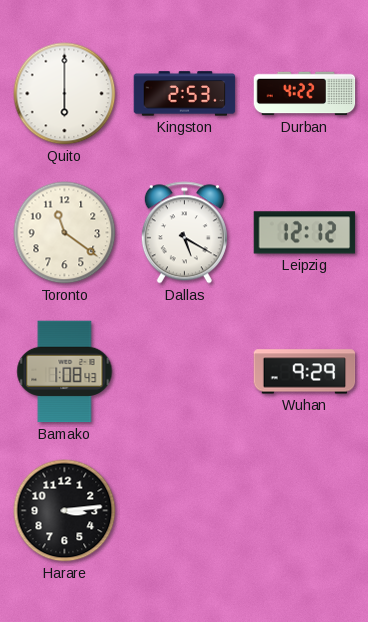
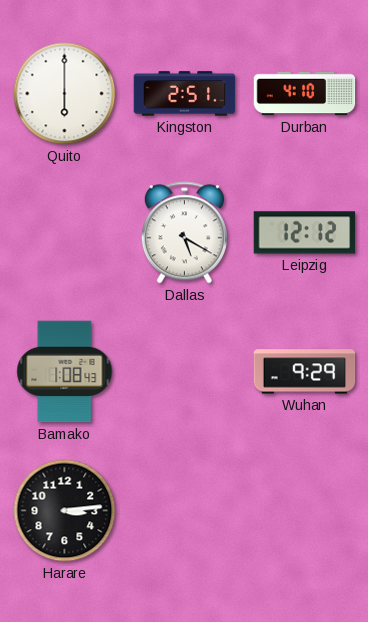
Kingston: 2:53 -> 2:51
Durban: 4:22 -> 4:10
Toronto: 11:21 -> none
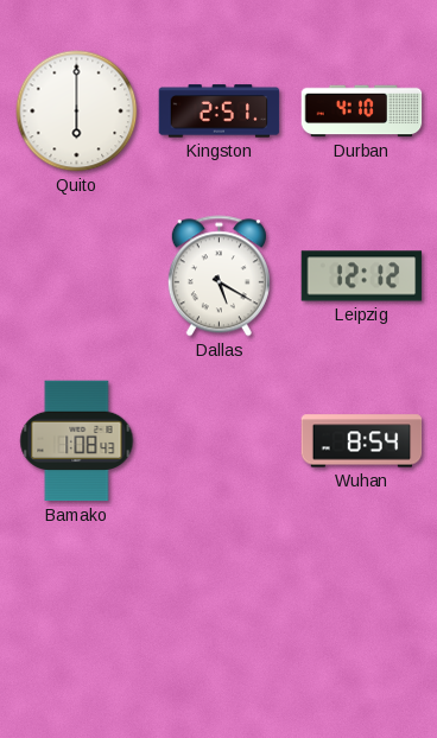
Wuhan: 9:29 -> 8:54
Harare: 3:14 -> none
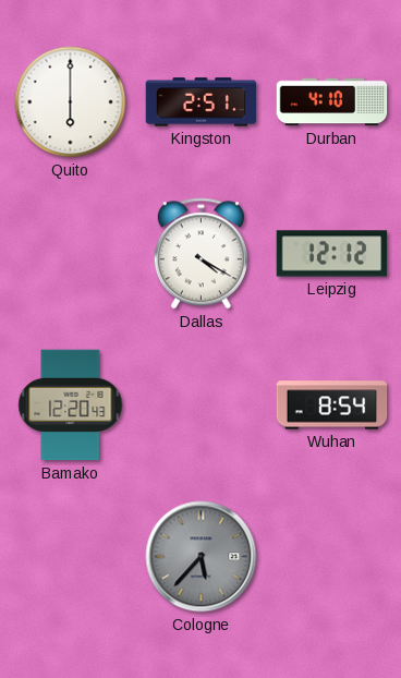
Dallas: 5:20 -> 4:20
Bamako: 1:08 -> 12:20
Cologne: none -> 5:37
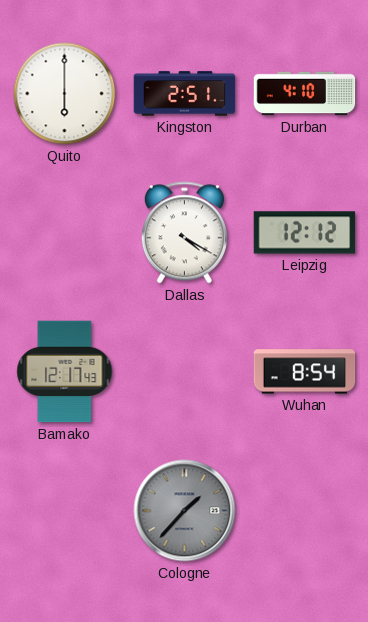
Bamako: 12:20 -> 12:17
Cologne: 5:37 -> 1:37
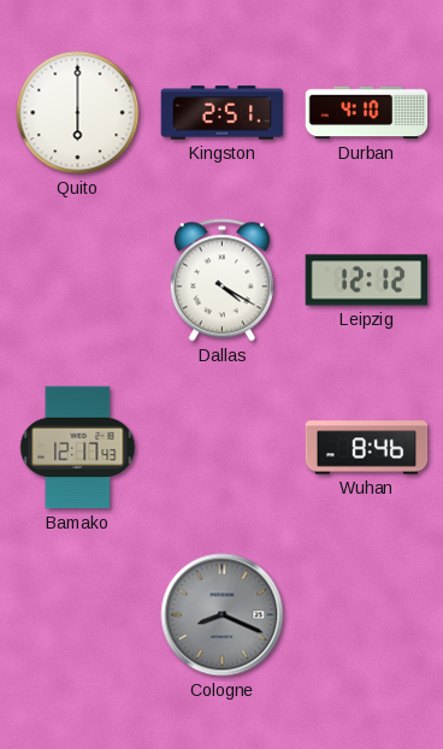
Wuhan: 8:54 -> 8:46
Cologne: 1:37 -> 8:19
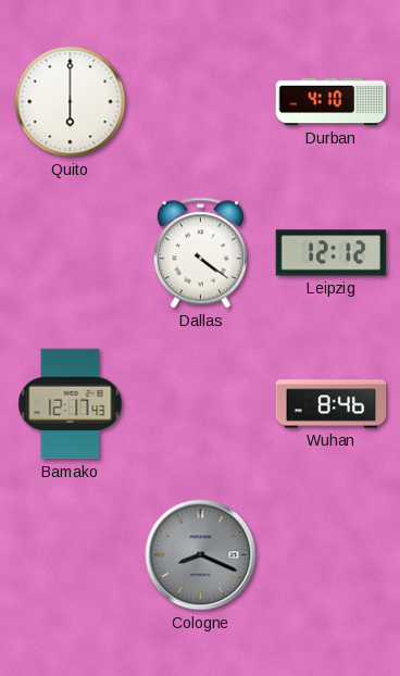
Kingston: 2:51 -> none
Dallas: 4:20 -> 4:21
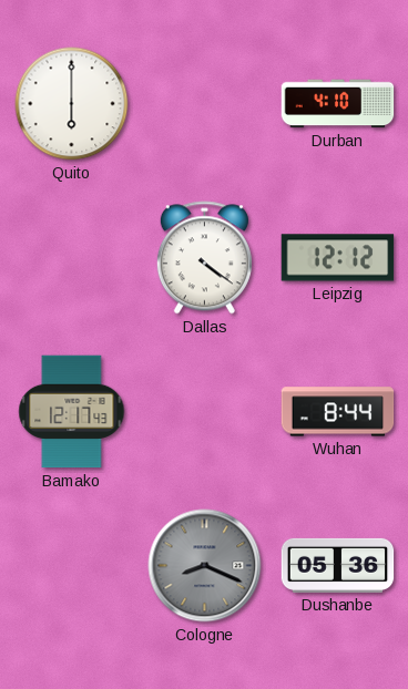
Wuhan: 8:46 -> 8:44
Dushanbe: none -> 05:36
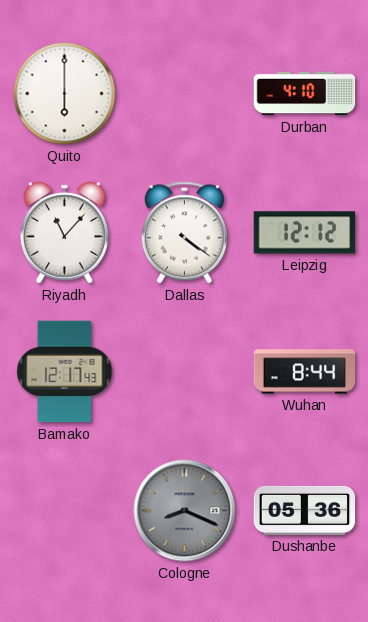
Riyadh: none -> 11:07
